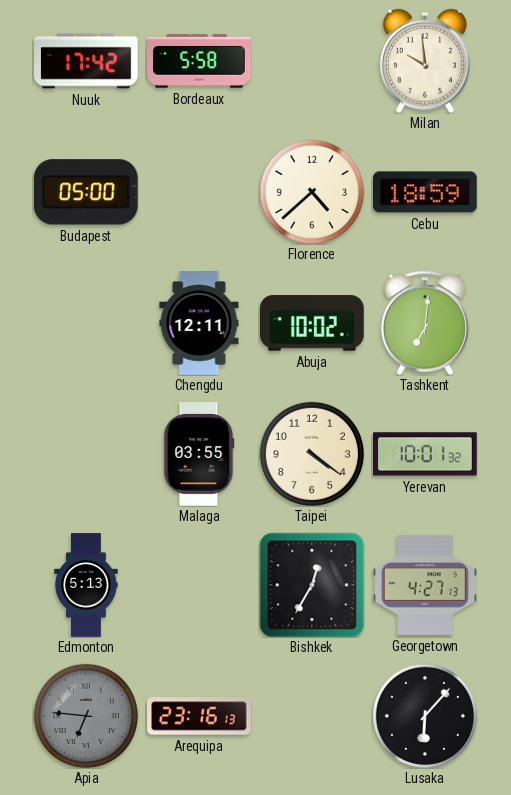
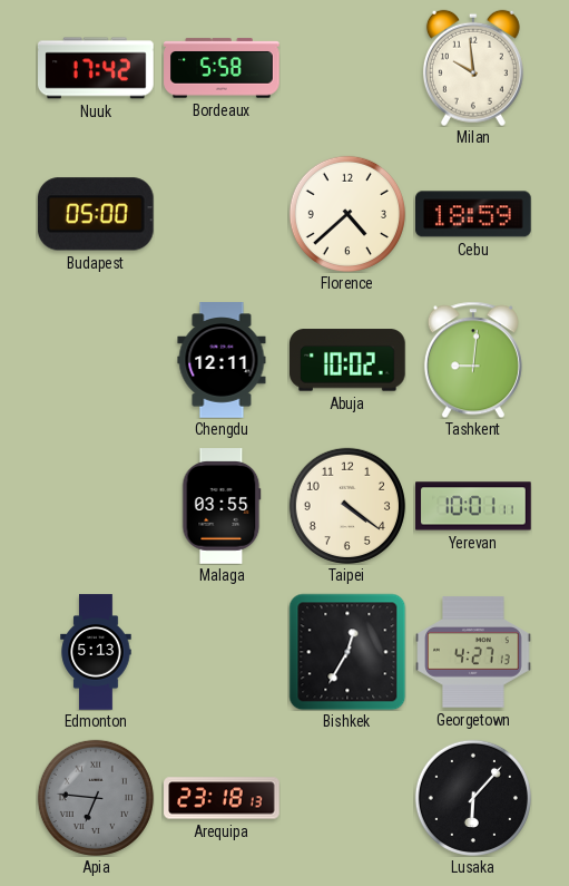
Tashkent: 7:01 -> 9:01
Yerevan: 10:01:32 -> 10:01:11
Arequipa: 23:16 -> 23:18
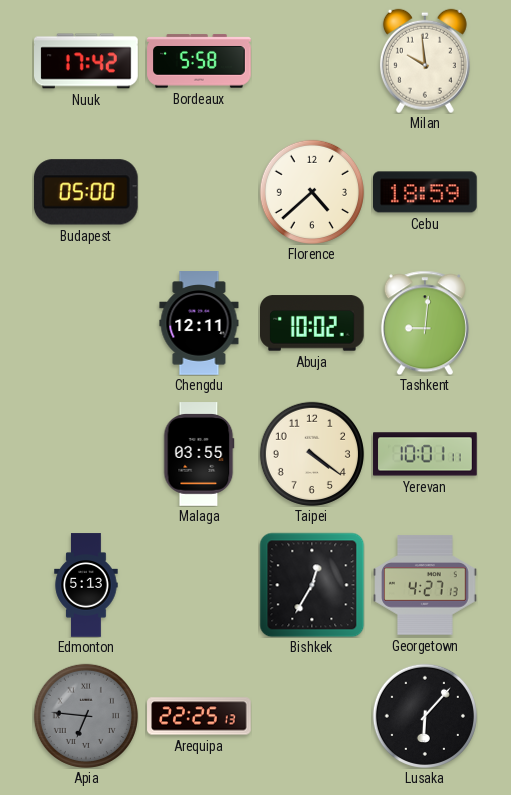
Arequipa: 23:18 -> 22:25
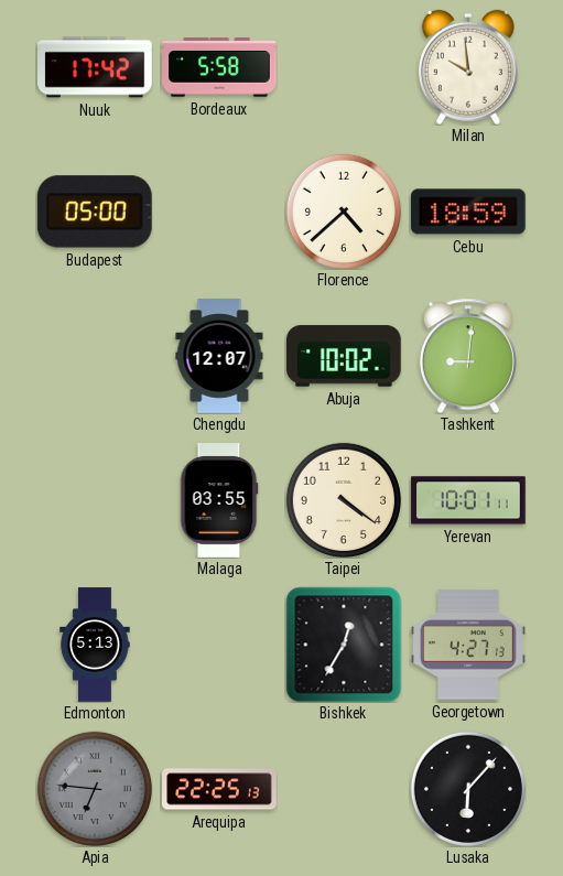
Chengdu: 12:11 -> 12:07
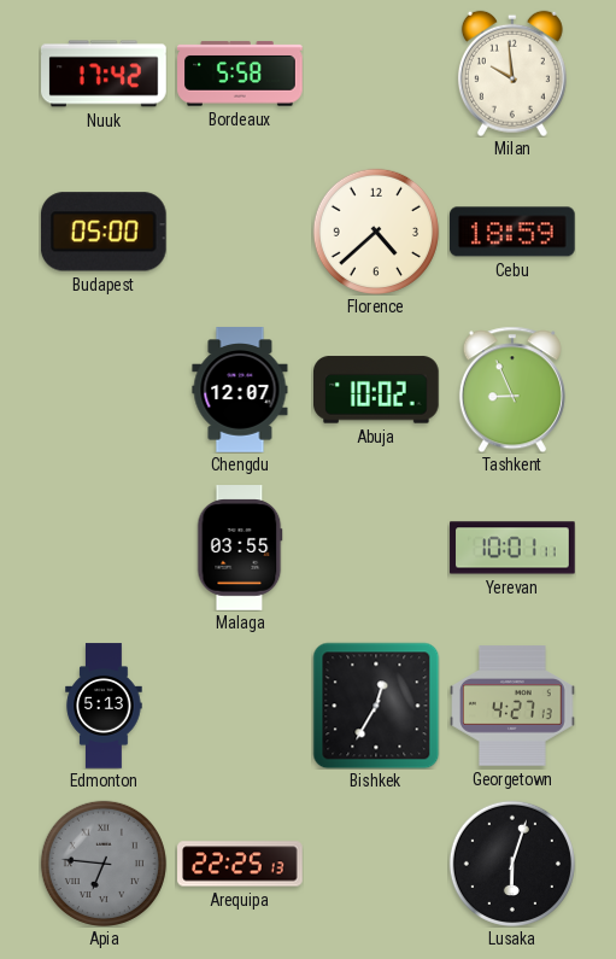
Tashkent: 9:01 -> 8:56
Taipei: 4:21 -> none
Lusaka: 6:07 -> 6:03
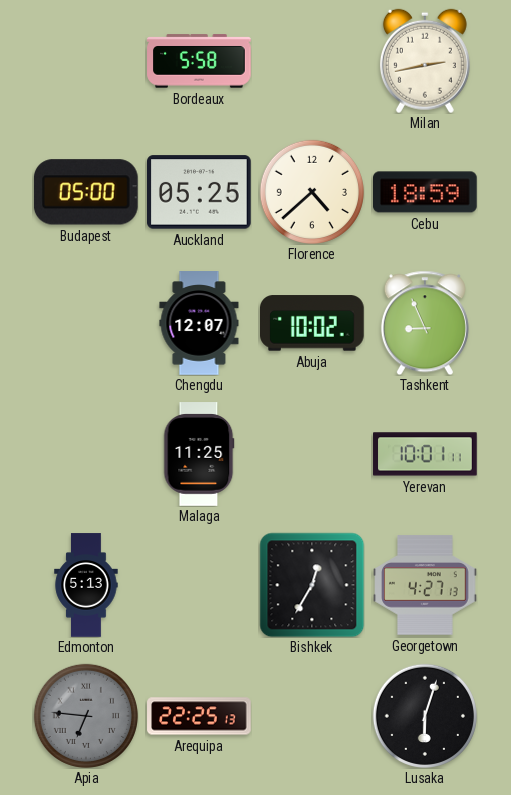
Nuuk: 17:42 -> none
Milan: 9:59 -> 2:43
Auckland: none -> 05:25
Malaga: 03:55 -> 11:25
